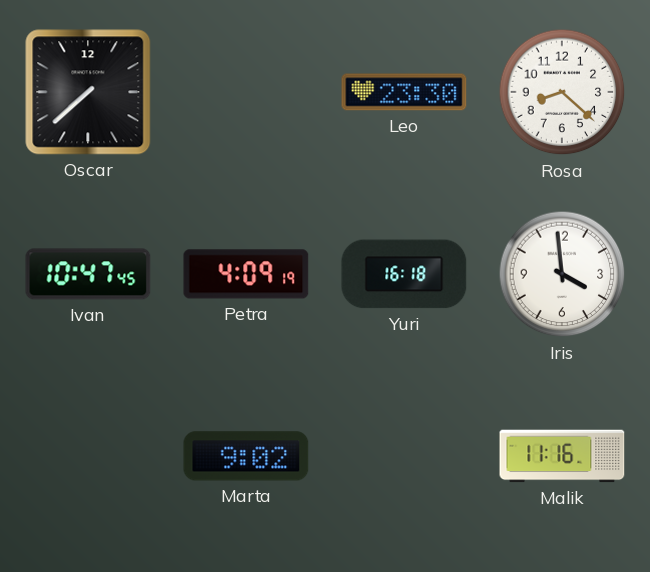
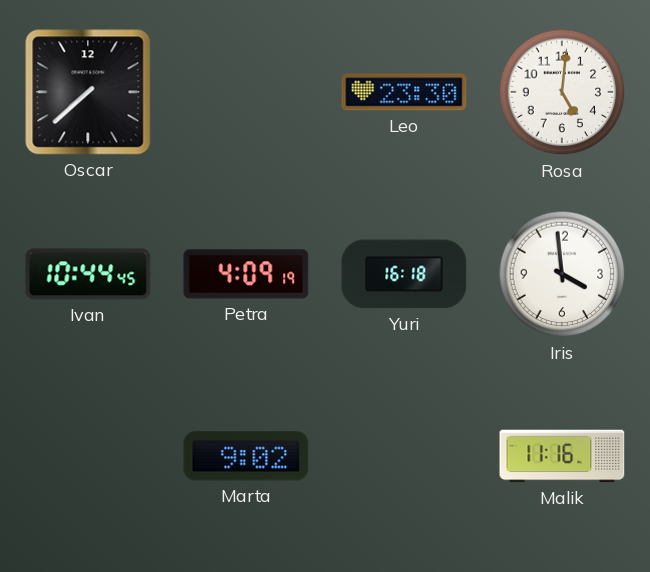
Rosa: 8:22 -> 5:01
Ivan: 10:47 -> 10:44
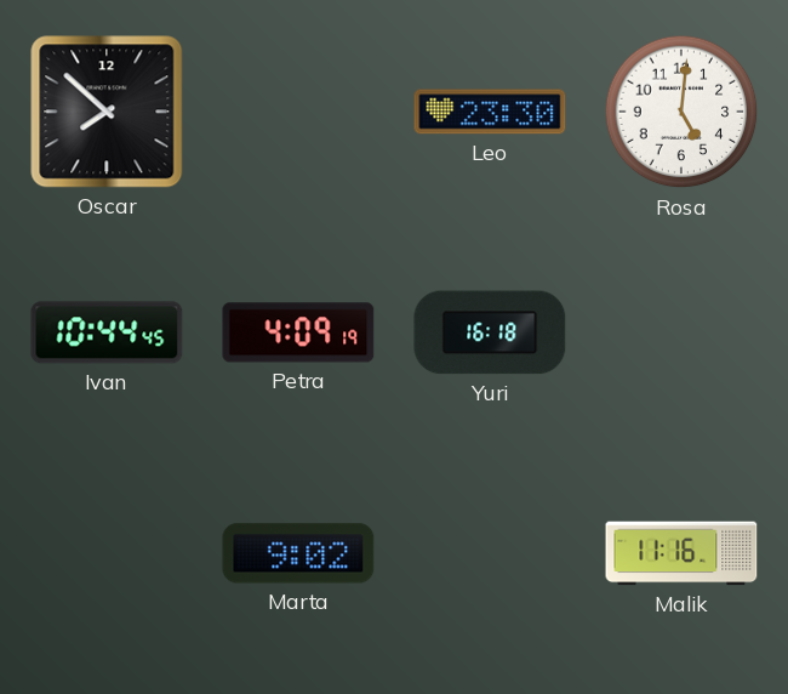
Oscar: 7:38 -> 7:52
Iris: 3:59 -> none
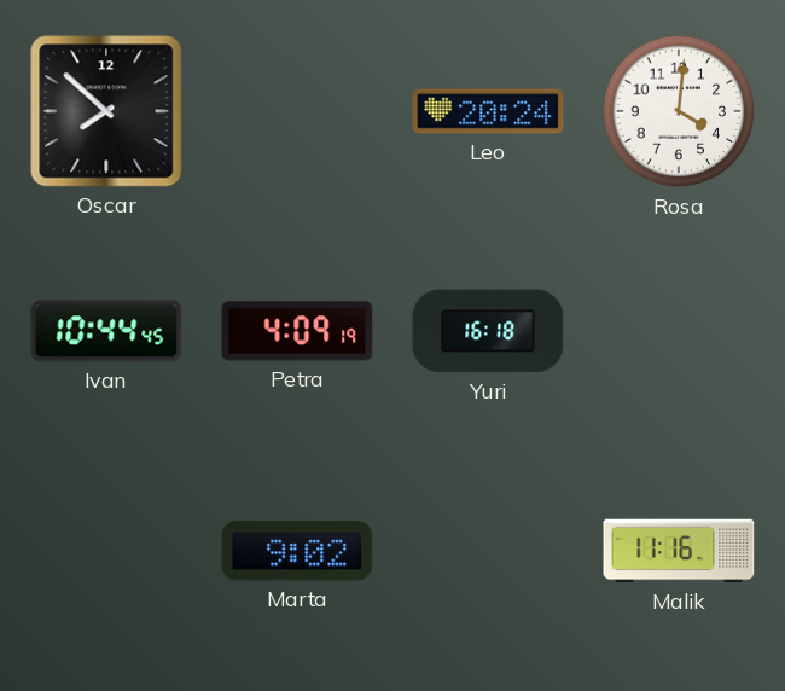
Leo: 23:30 -> 20:24
Rosa: 5:01 -> 4:01
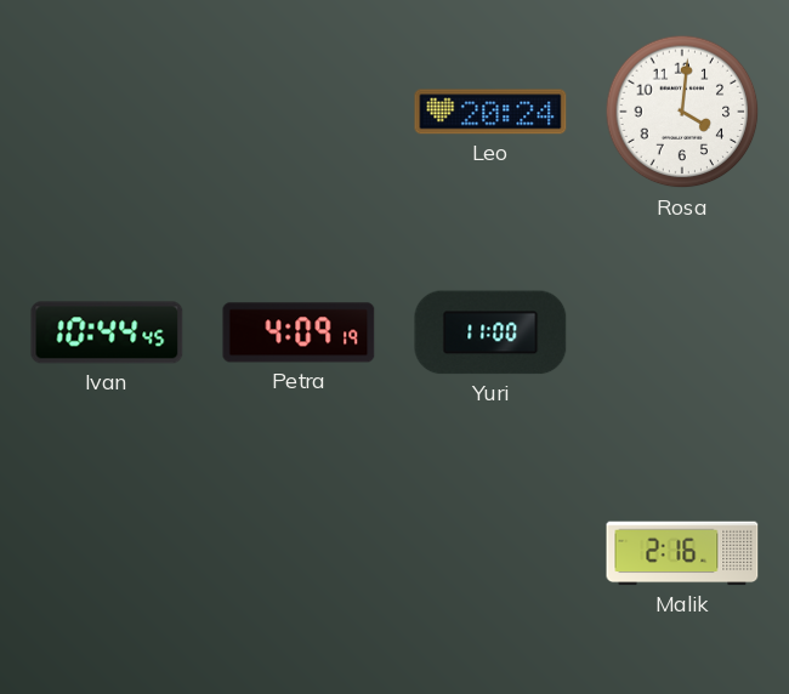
Oscar: 7:52 -> none
Yuri: 16:18 -> 11:00
Marta: 9:02 -> none
Malik: 11:16 -> 2:16
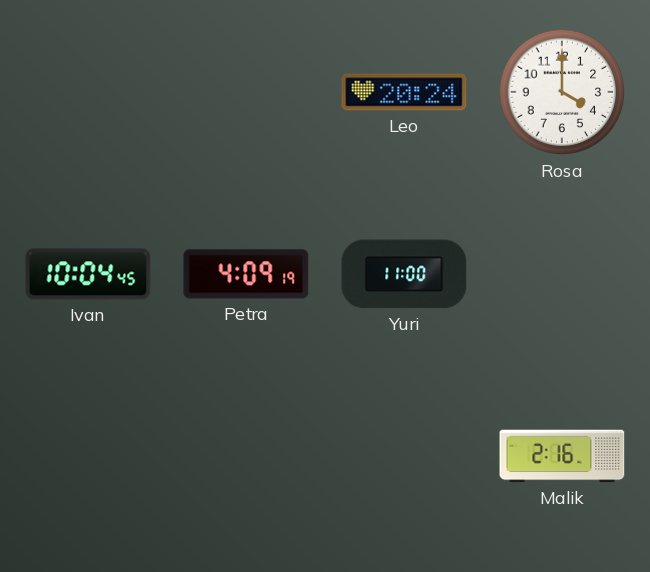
Rosa: 4:01 -> 4:00
Ivan: 10:44 -> 10:04
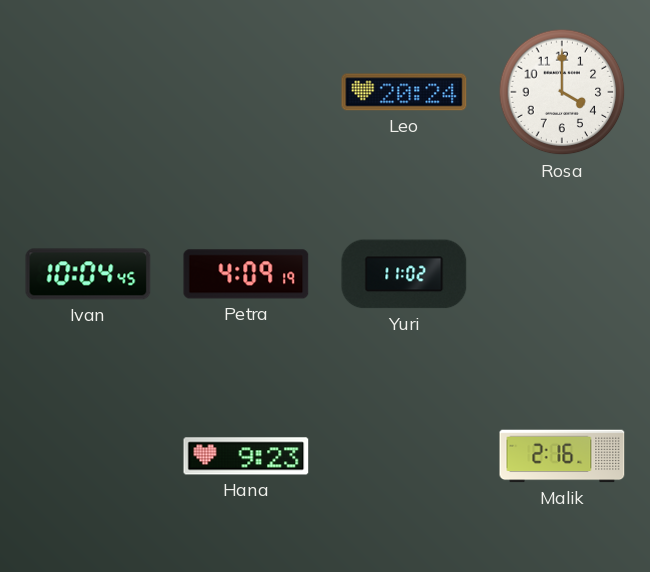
Yuri: 11:00 -> 11:02
Hana: none -> 9:23
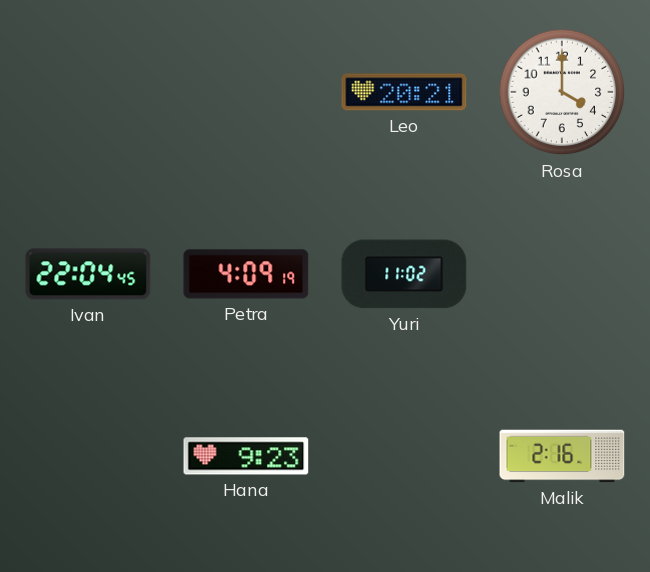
Leo: 20:24 -> 20:21
Ivan: 10:04 -> 22:04
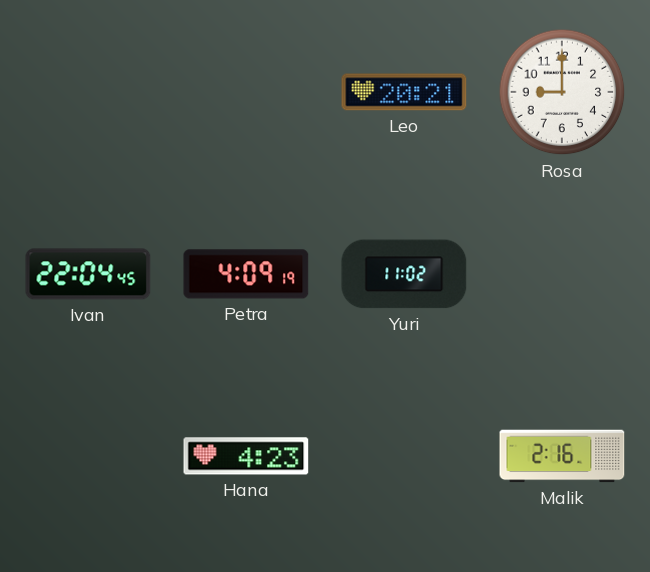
Rosa: 4:00 -> 9:00
Hana: 9:23 -> 4:23
